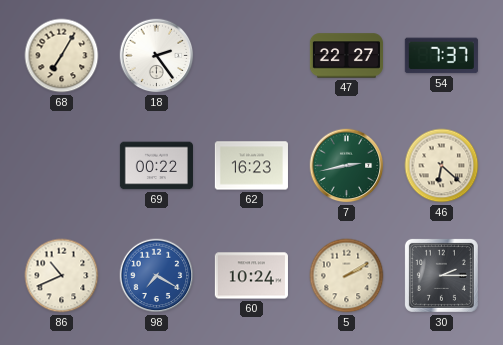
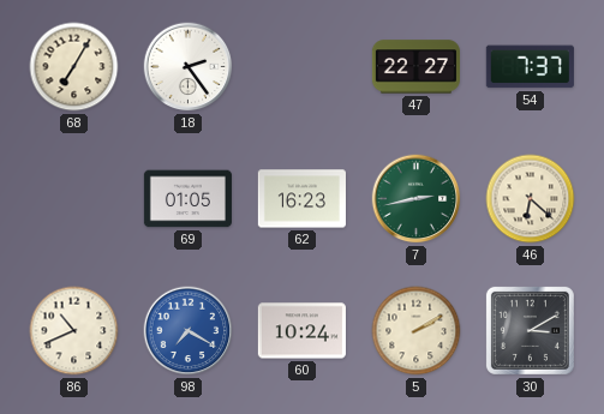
69: 00:22 -> 01:05
30: 2:15 -> 3:10
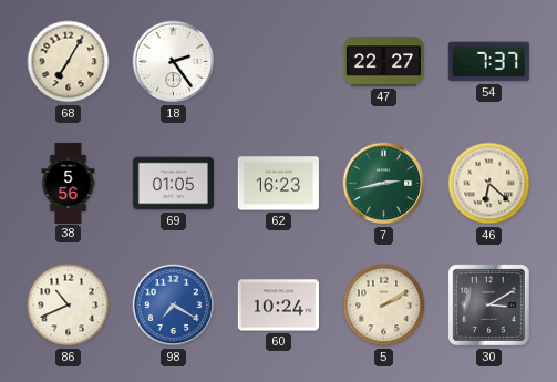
38: none -> 5:56
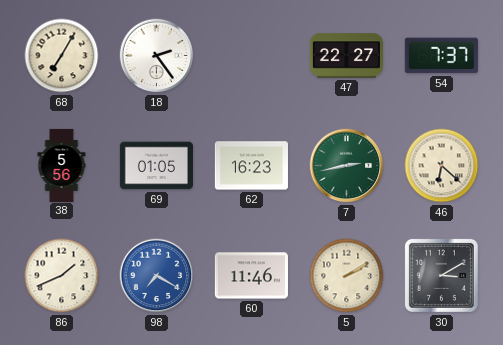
86: 10:41 -> 1:41
60: 10:24 -> 11:46
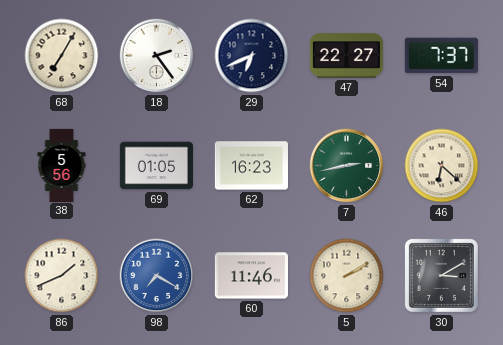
29: none -> 6:41
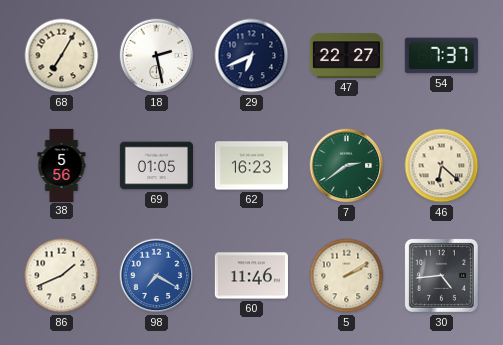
18: 2:24 -> 2:28
7: 2:43 -> 2:39
30: 3:10 -> 4:44
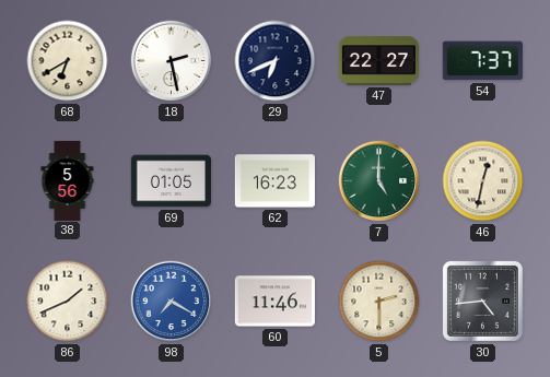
68: 7:05 -> 6:40
7: 2:39 -> 5:00
46: 6:22 -> 12:32
5: 2:10 -> 2:30
